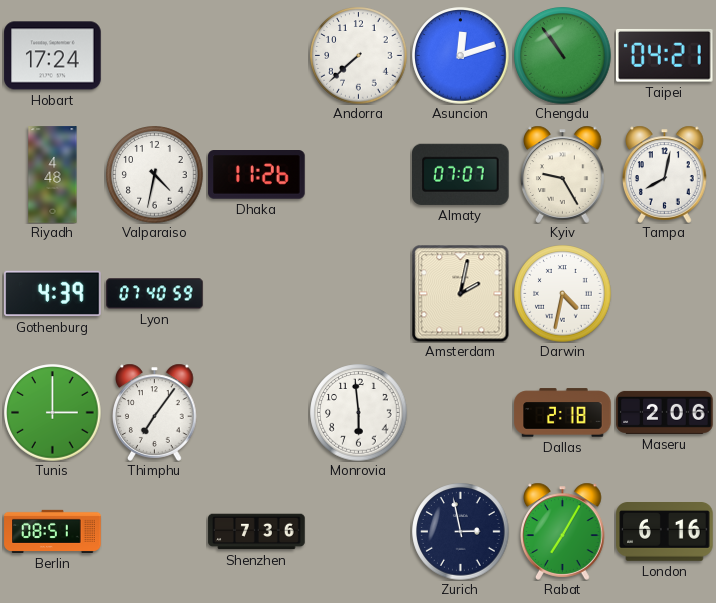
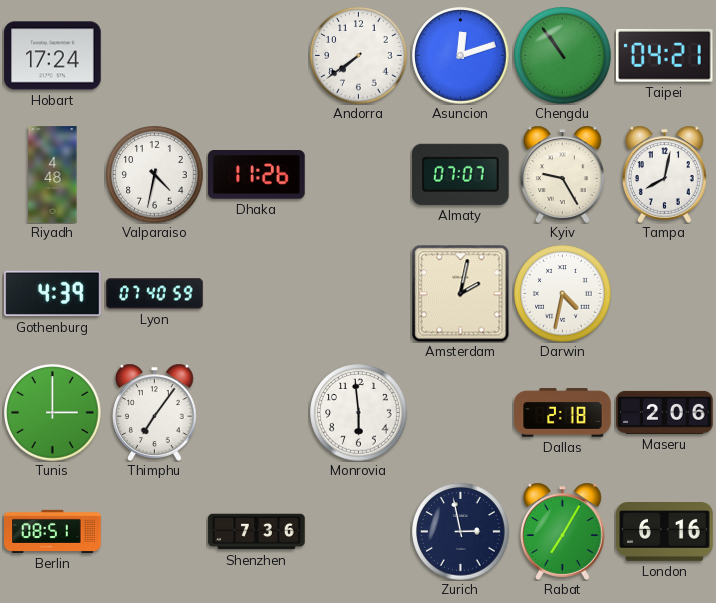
Andorra: 7:38 -> 7:39
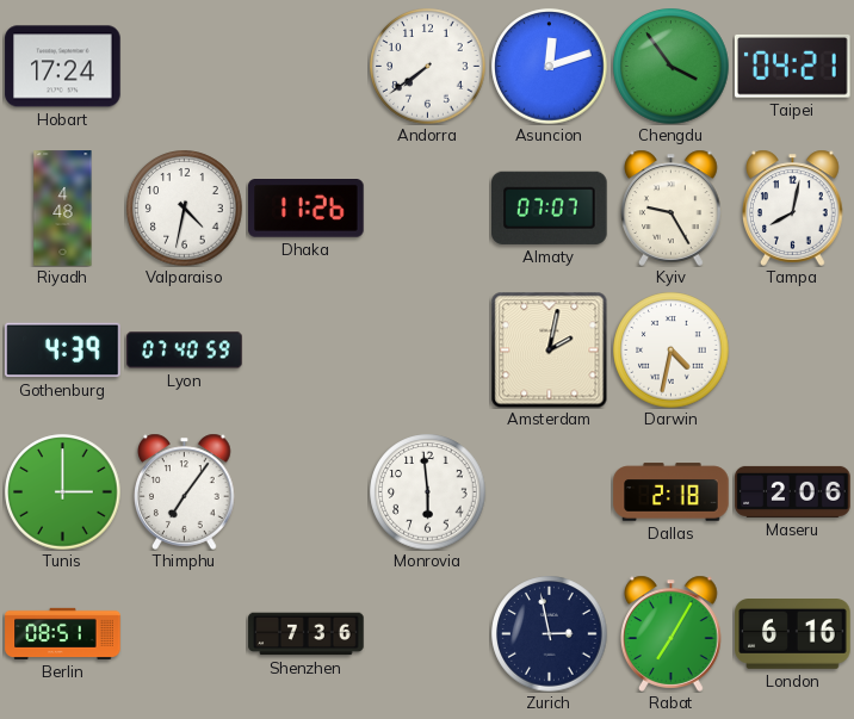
Chengdu: 10:54 -> 3:54
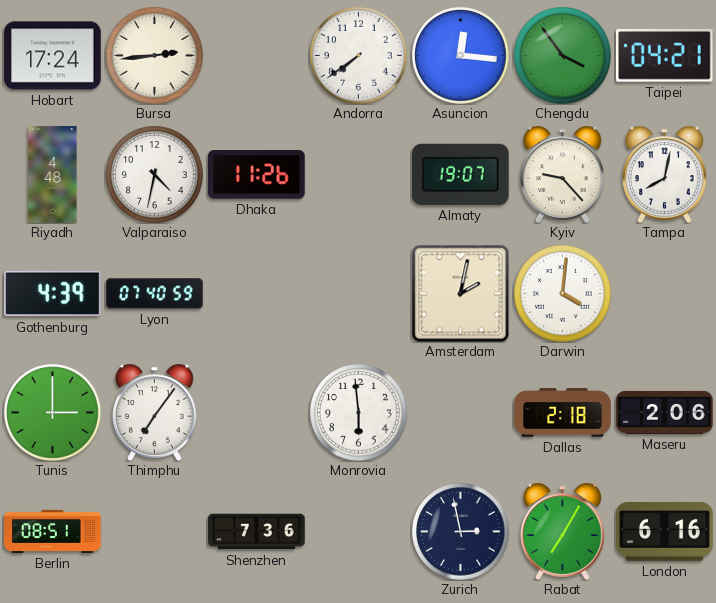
Bursa: none -> 2:44
Asuncion: 12:12 -> 12:16
Almaty: 07:07 -> 19:07
Kyiv: 9:25 -> 9:23
Darwin: 4:32 -> 4:01
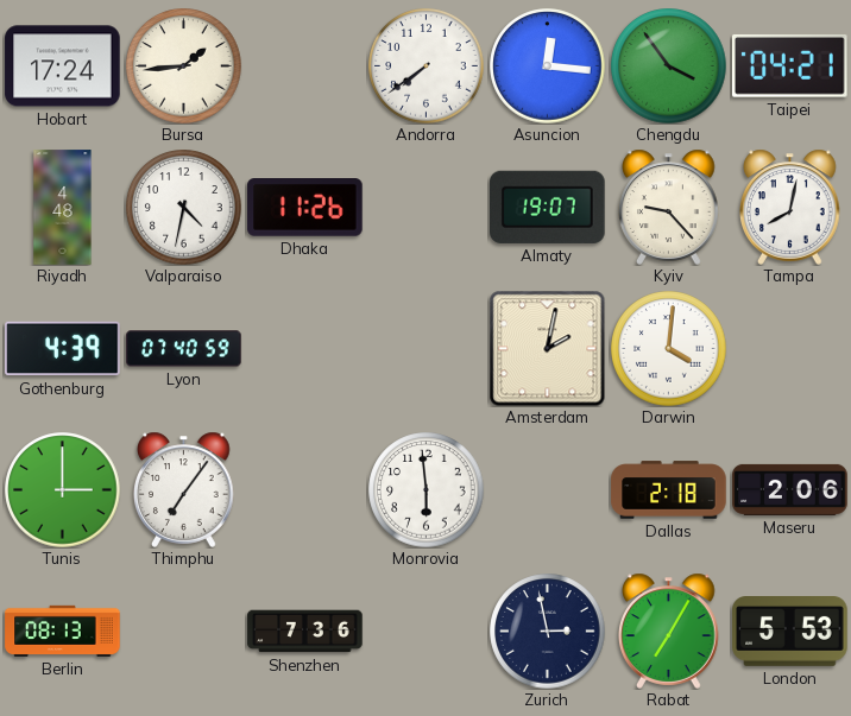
Bursa: 2:44 -> 1:44
Berlin: 08:51 -> 08:13
London: 6:16 -> 5:53
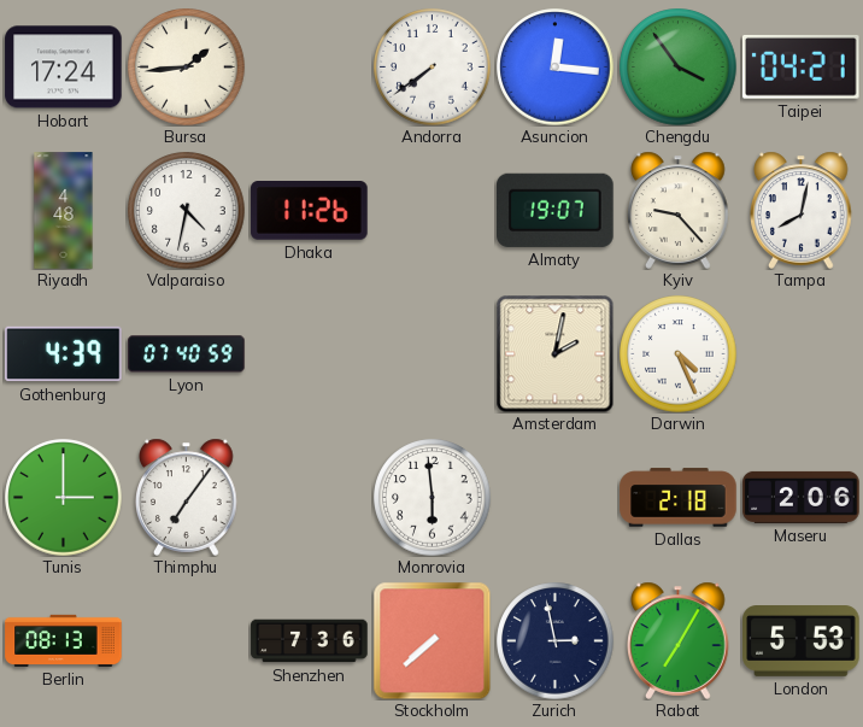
Darwin: 4:01 -> 4:26
Stockholm: none -> 7:38
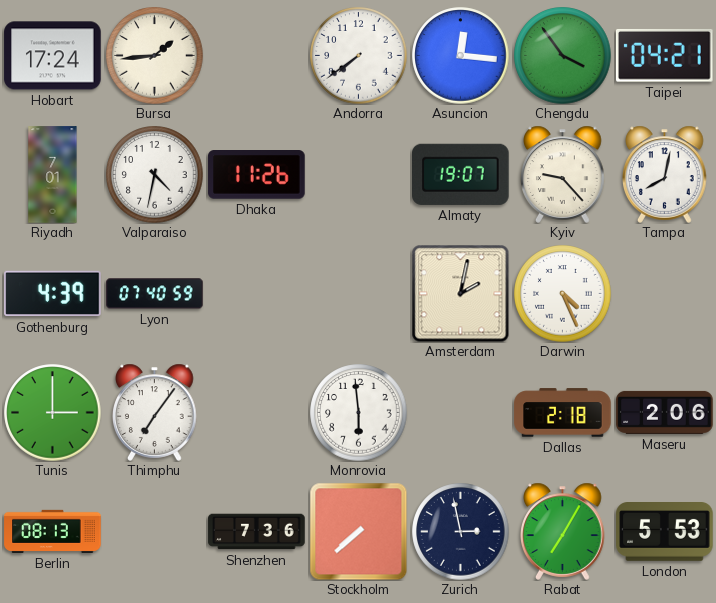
Riyadh: 4:48 -> 7:01
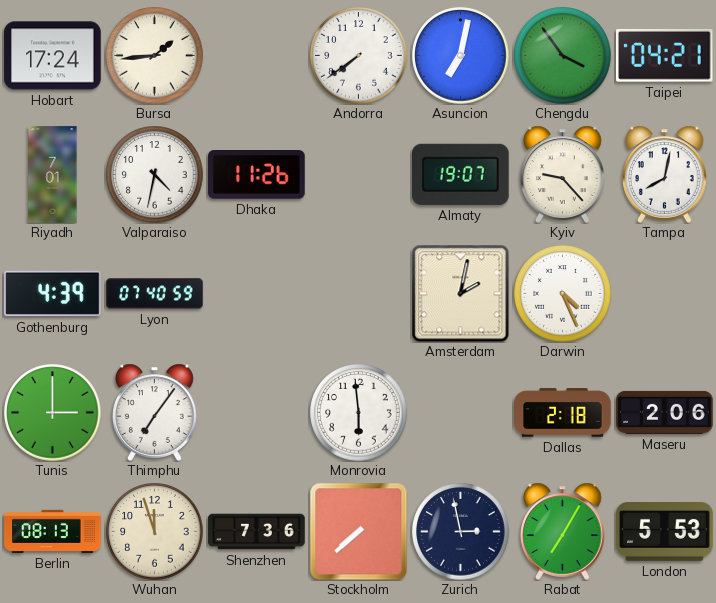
Asuncion: 12:16 -> 7:02
Wuhan: none -> 11:57
